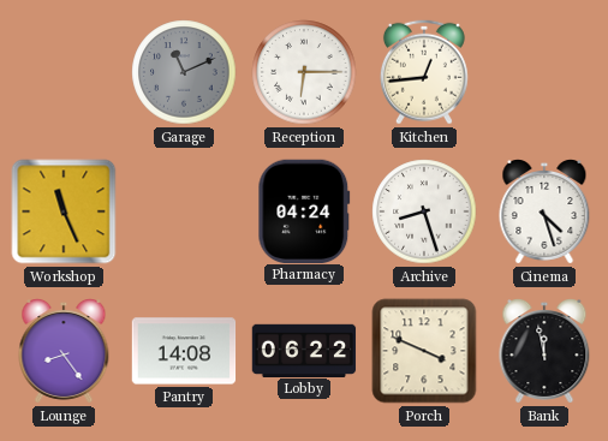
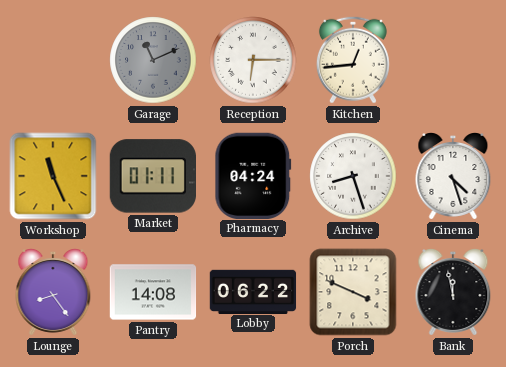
Market: none -> 01:11
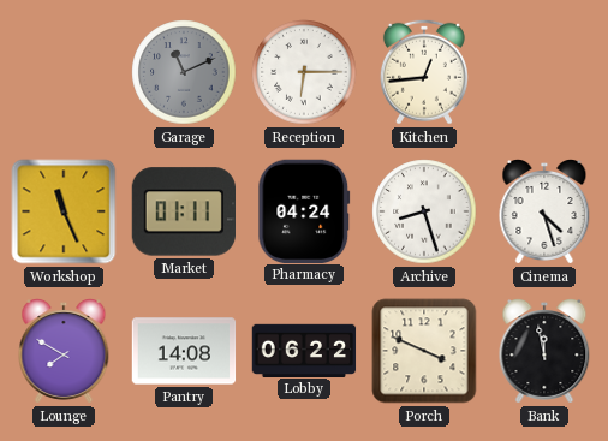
Lounge: 8:24 -> 7:50
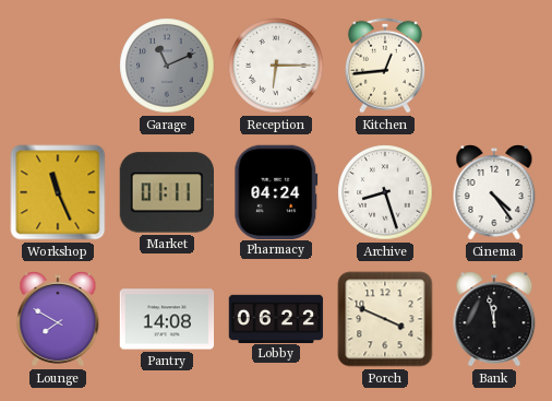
Cinema: 4:27 -> 4:24
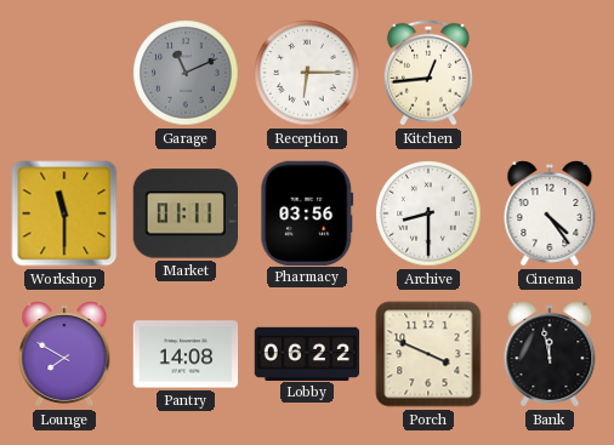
Workshop: 11:26 -> 11:30
Pharmacy: 04:24 -> 03:56
Archive: 8:27 -> 8:30
